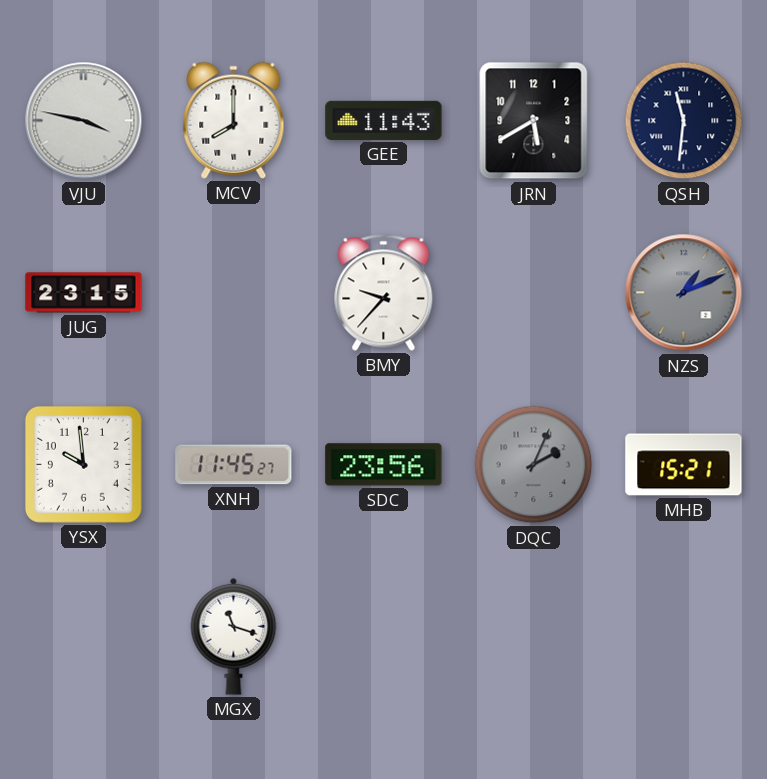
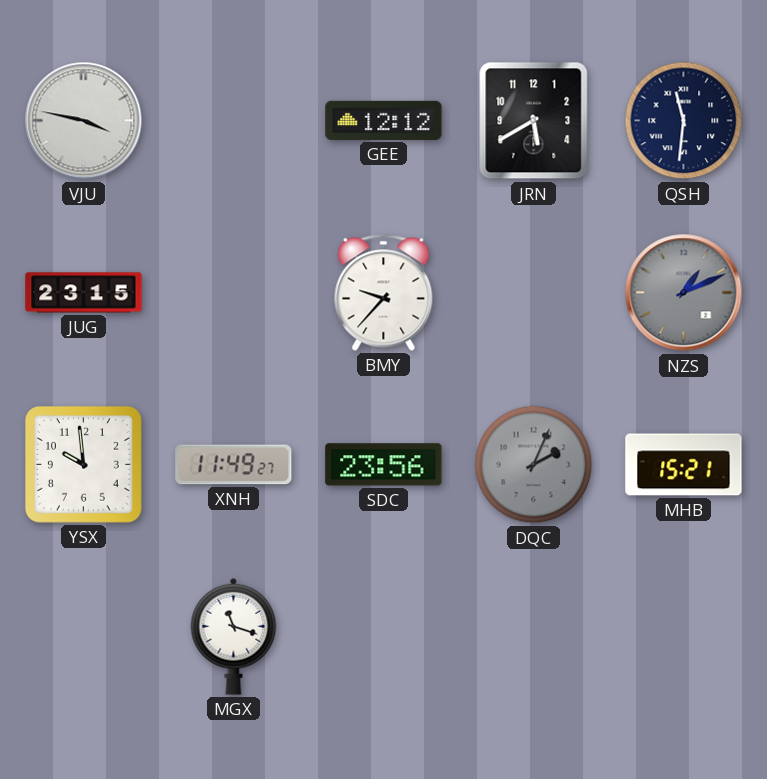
MCV: 8:00 -> none
GEE: 11:43 -> 12:12
XNH: 11:45 -> 11:49
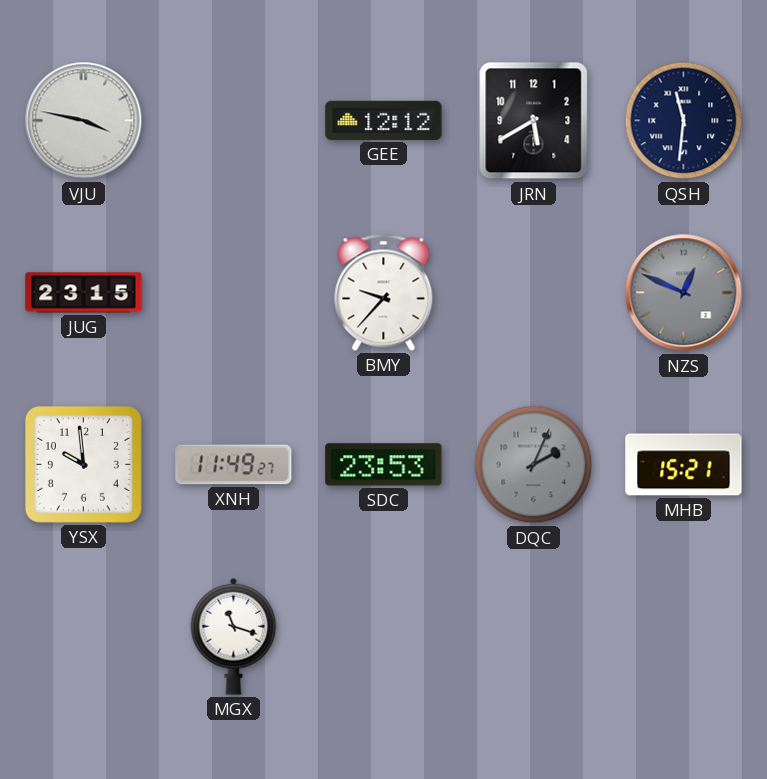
NZS: 1:11 -> 12:49
SDC: 23:56 -> 23:53
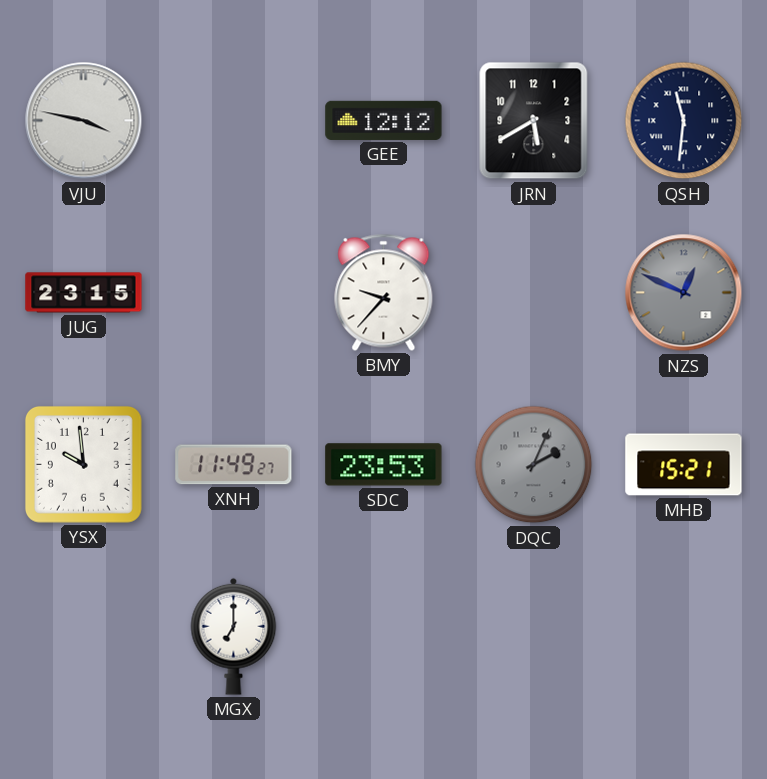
MGX: 11:18 -> 7:00
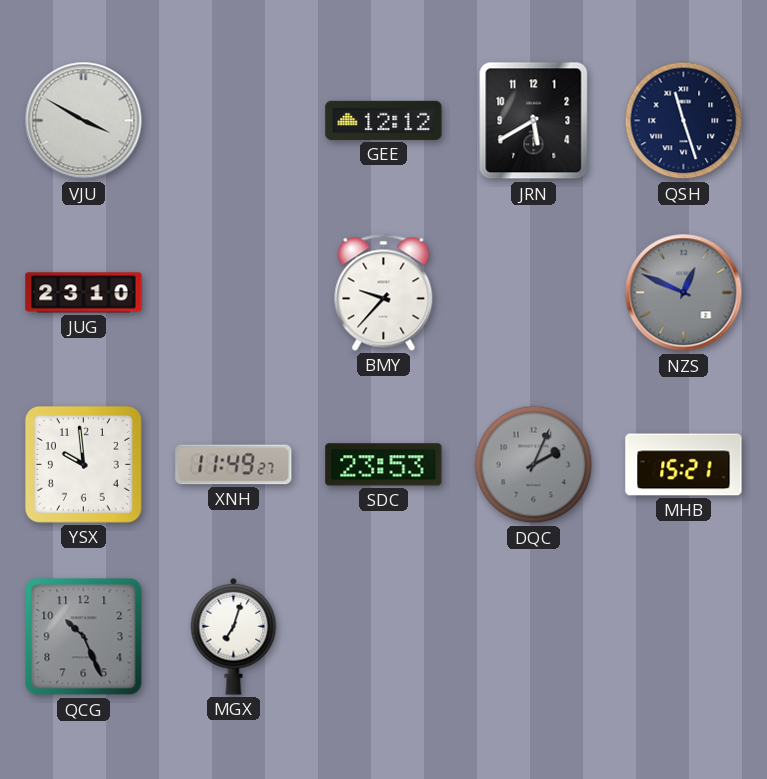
VJU: 3:47 -> 3:50
QSH: 11:31 -> 11:27
JUG: 23:15 -> 23:10
QCG: none -> 10:26
MGX: 7:00 -> 7:03
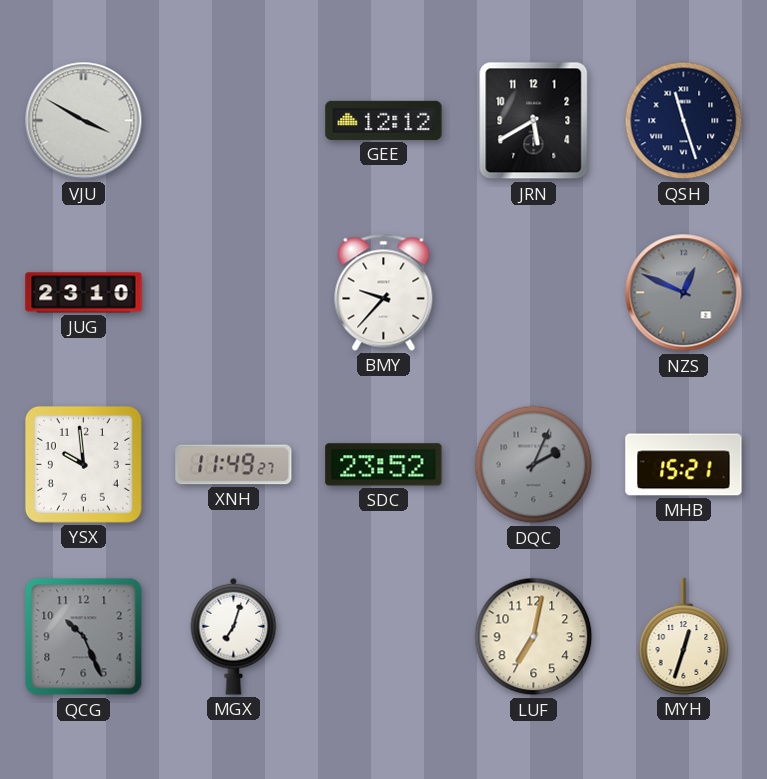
SDC: 23:53 -> 23:52
LUF: none -> 7:02
MYH: none -> 12:33
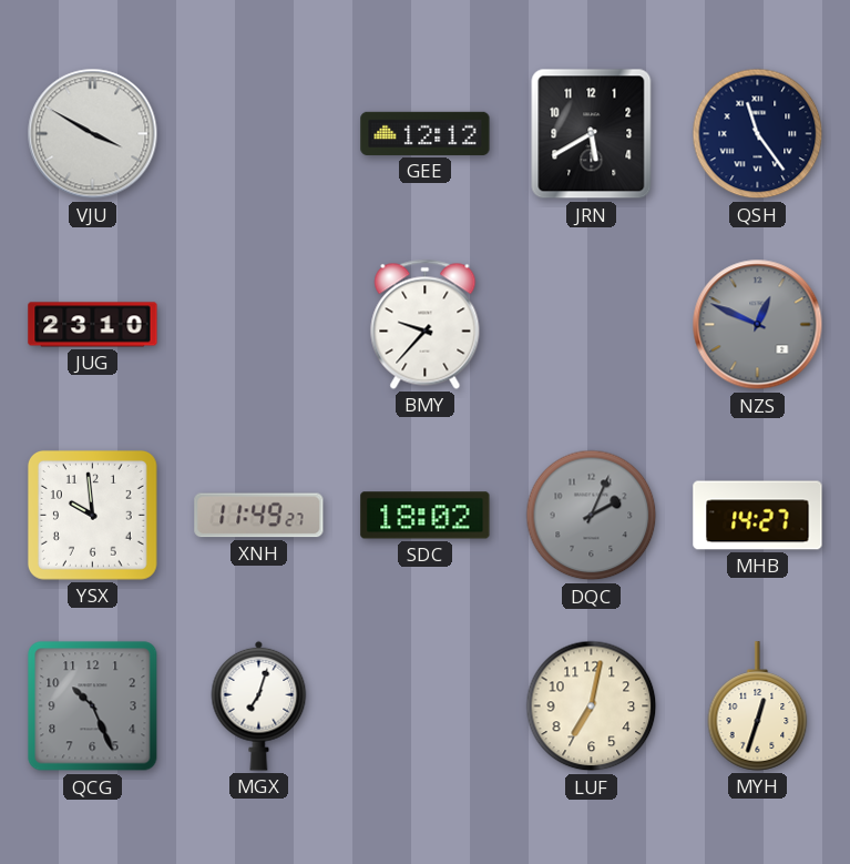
QSH: 11:27 -> 11:24
SDC: 23:52 -> 18:02
MHB: 15:21 -> 14:27
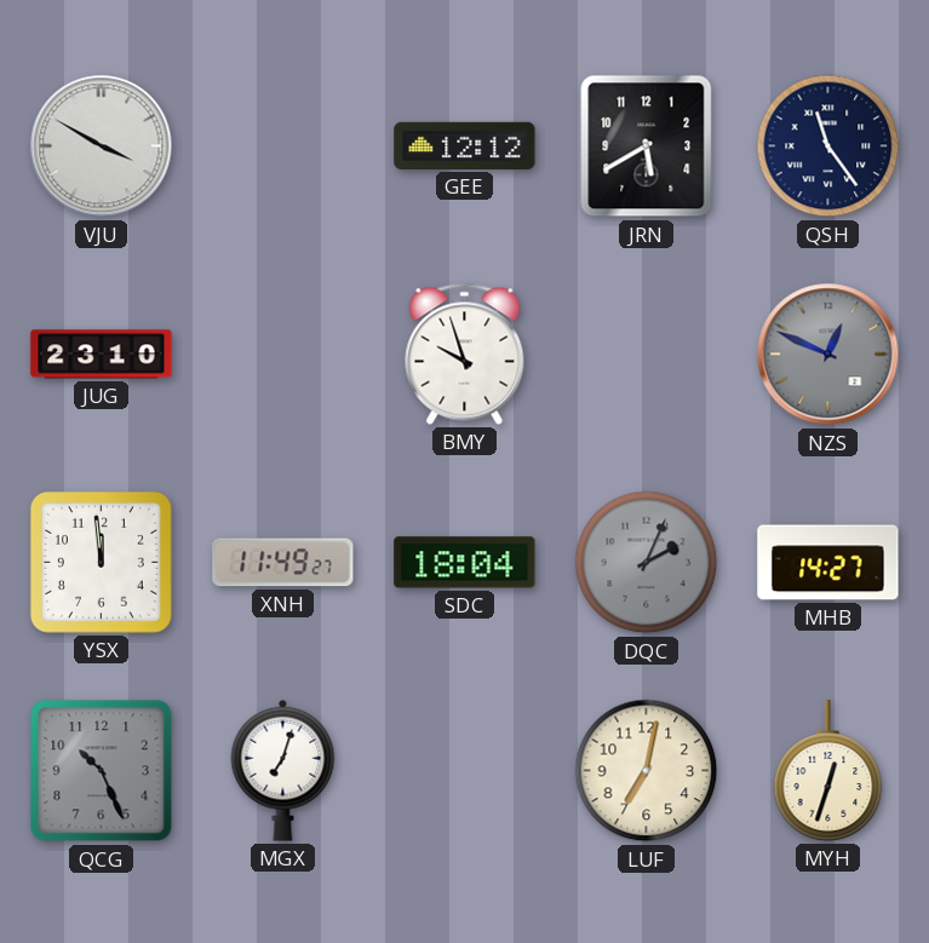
BMY: 9:37 -> 9:57
YSX: 9:59 -> 11:59
SDC: 18:02 -> 18:04
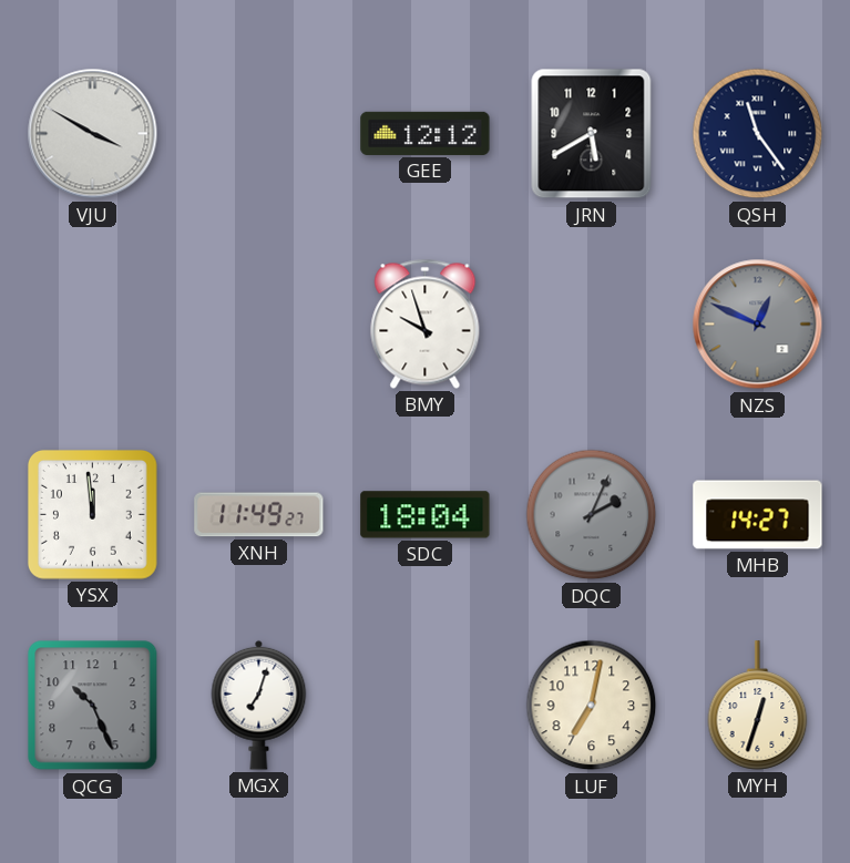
JUG: 23:10 -> none
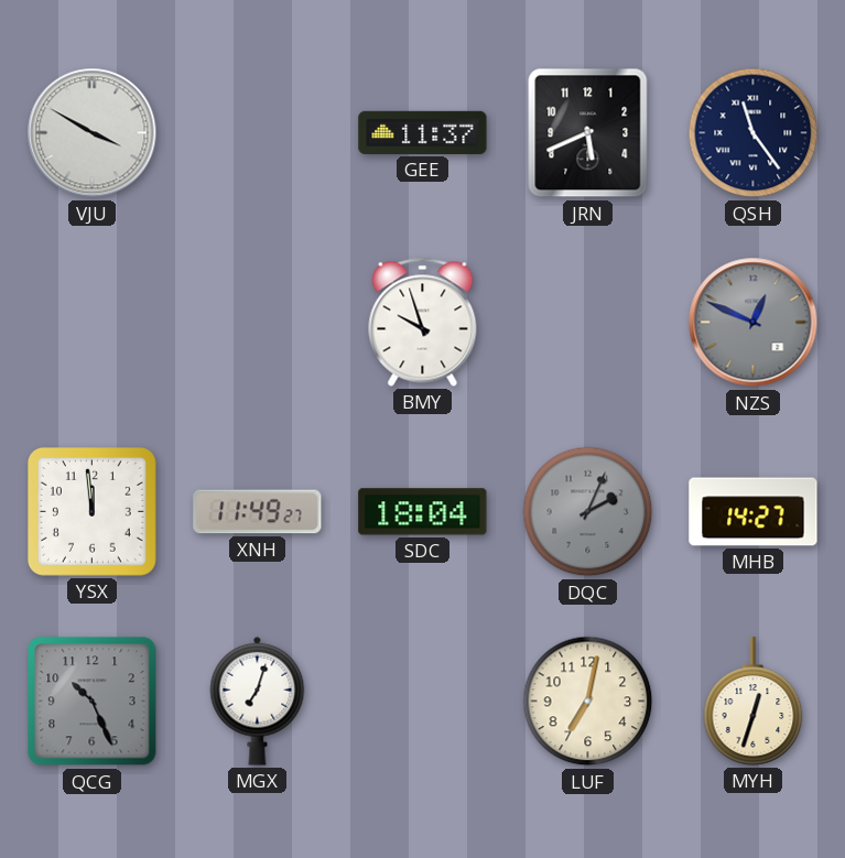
GEE: 12:12 -> 11:37
JRN: 5:40 -> 5:41
